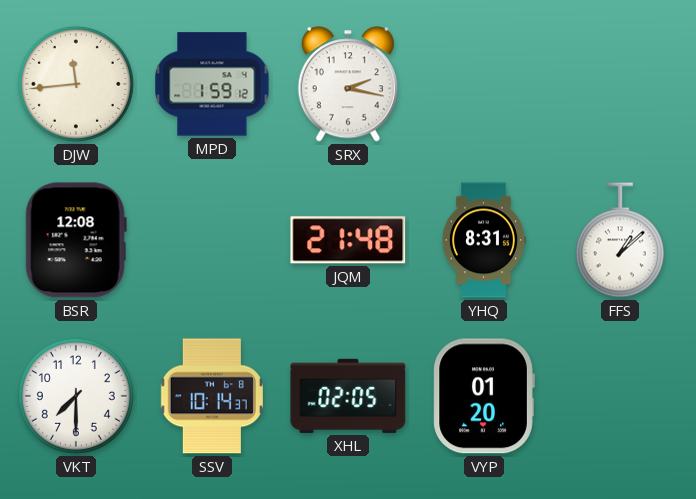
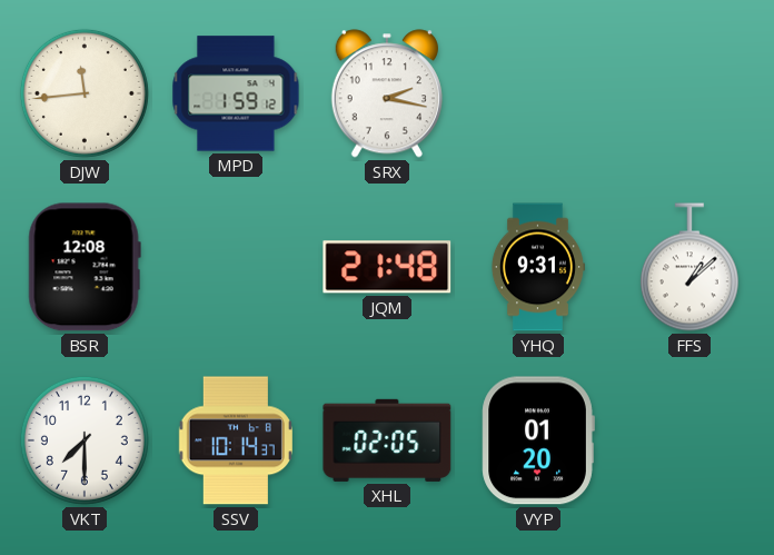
YHQ: 8:31 -> 9:31
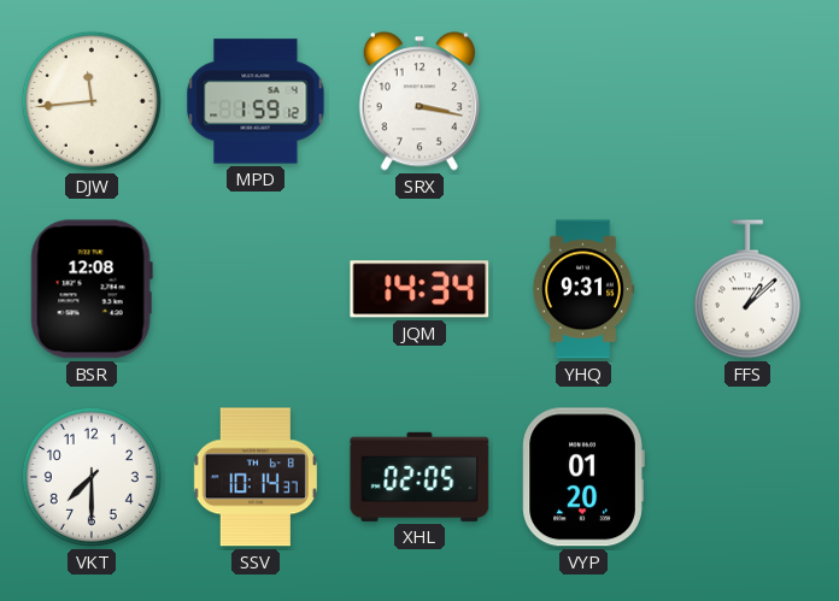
SRX: 2:17 -> 3:17
JQM: 21:48 -> 14:34
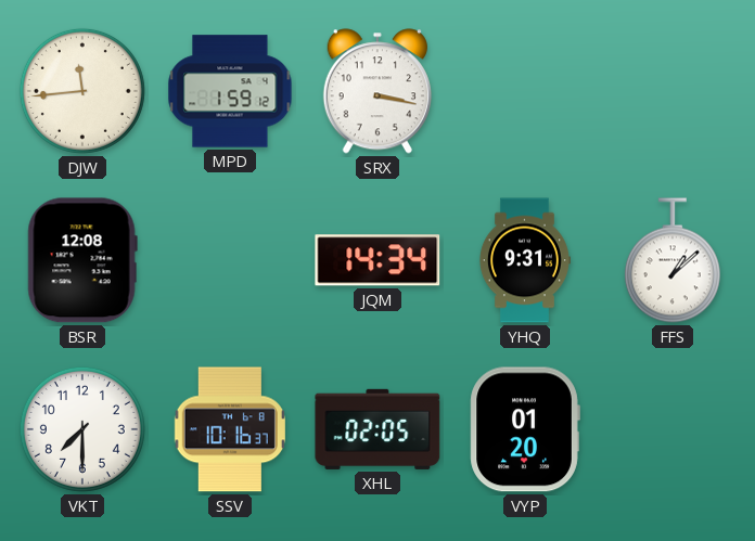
SSV: 10:14 -> 10:16
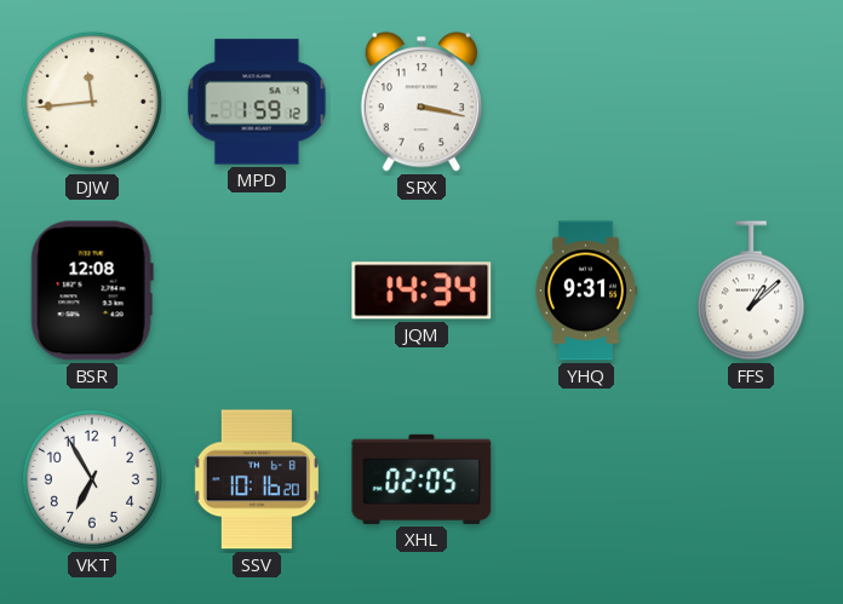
VKT: 7:30 -> 6:55
SSV: 10:16:37 -> 10:16:20
VYP: 01:20 -> none
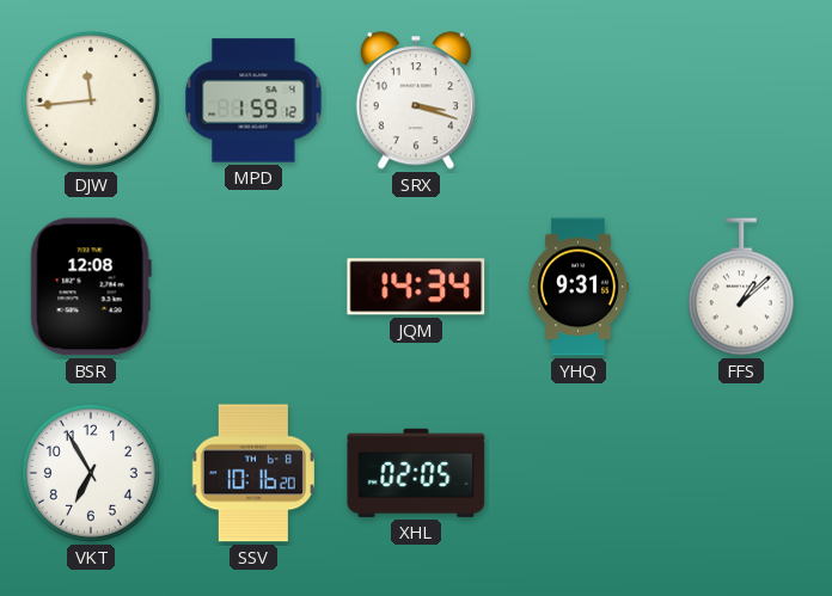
SRX: 3:17 -> 3:18
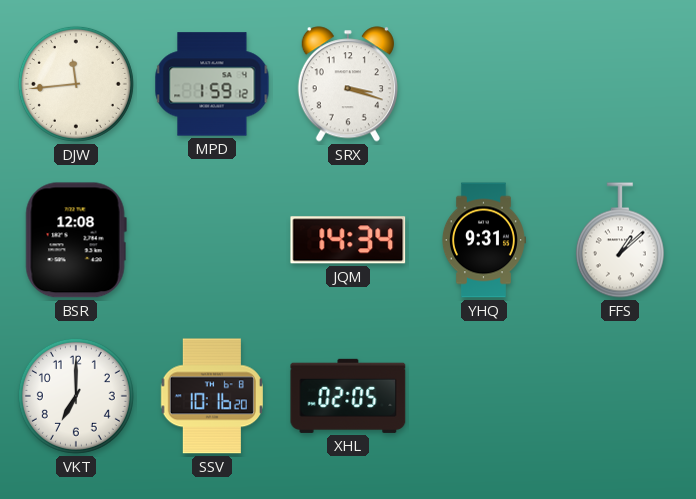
VKT: 6:55 -> 7:00
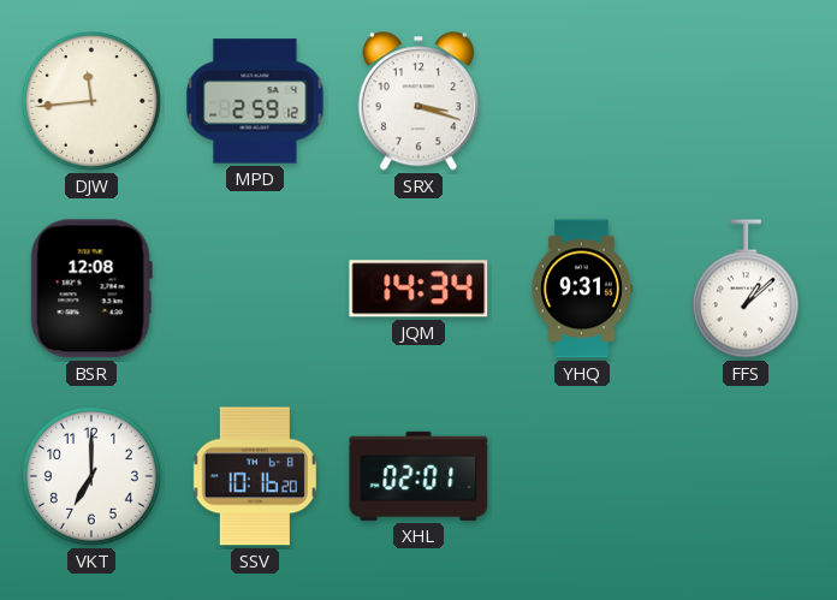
MPD: 1:59 -> 2:59
XHL: 02:05 -> 02:01
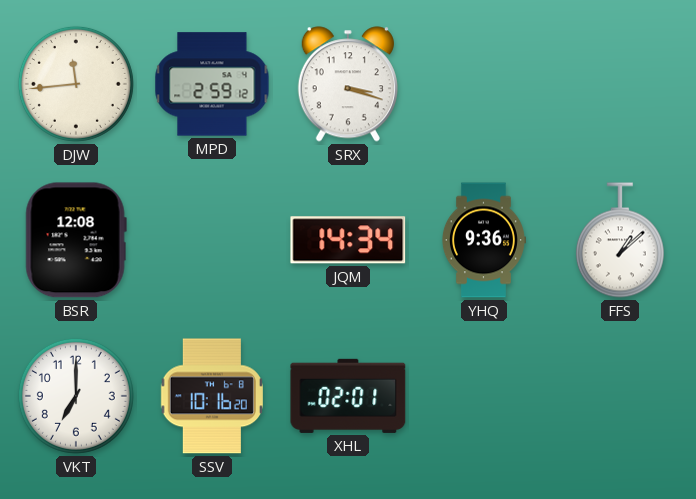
YHQ: 9:31 -> 9:36
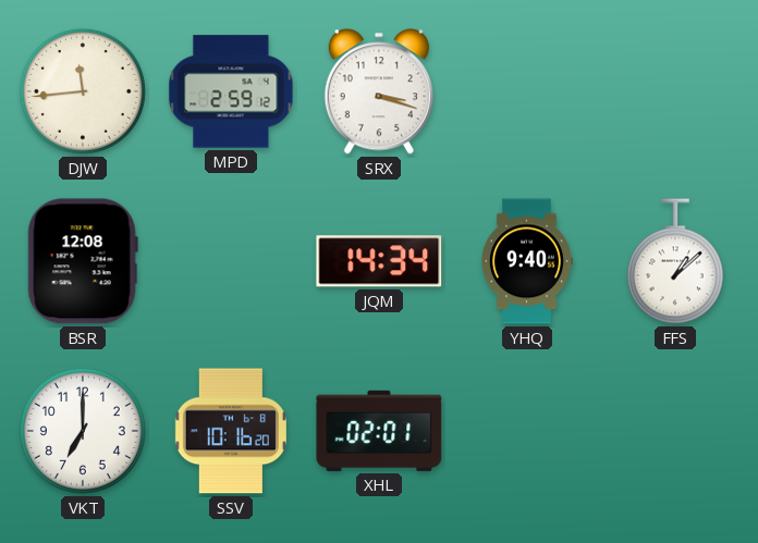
YHQ: 9:36 -> 9:40
